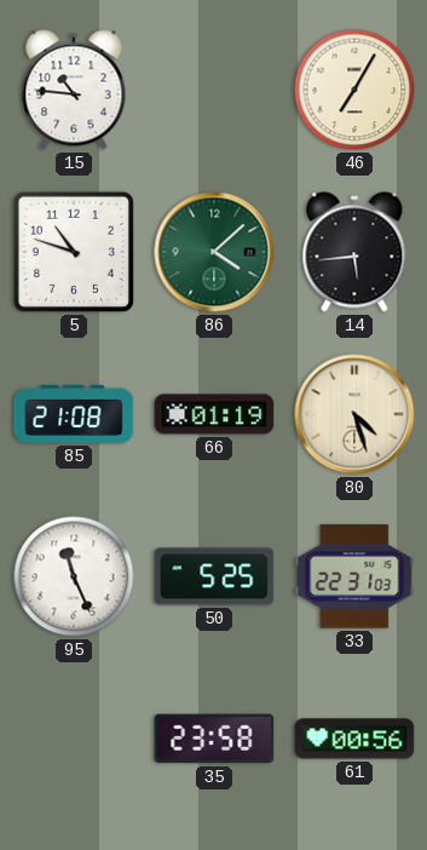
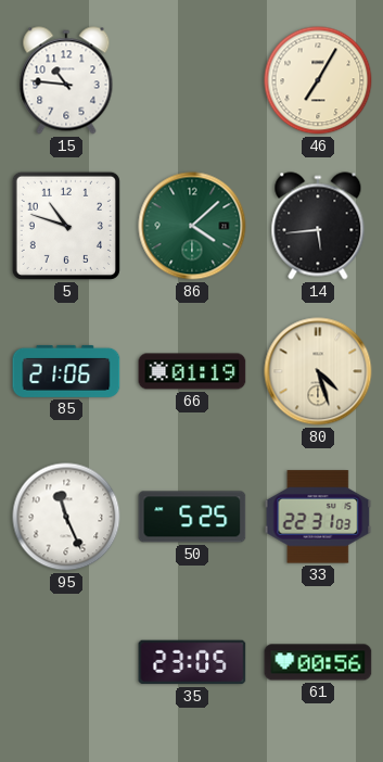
85: 21:08 -> 21:06
35: 23:58 -> 23:05
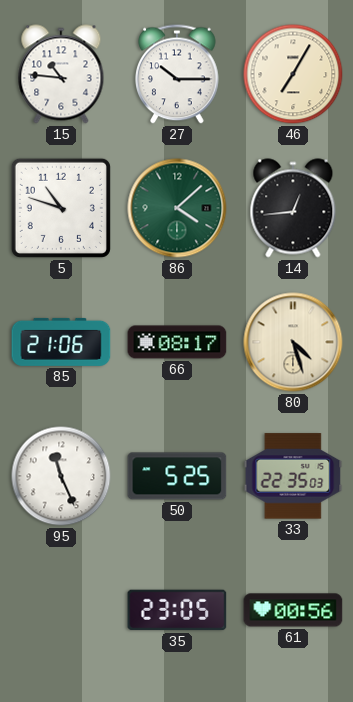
27: none -> 10:15
14: 5:44 -> 12:44
66: 01:19 -> 08:17
33: 22:31 -> 22:35
